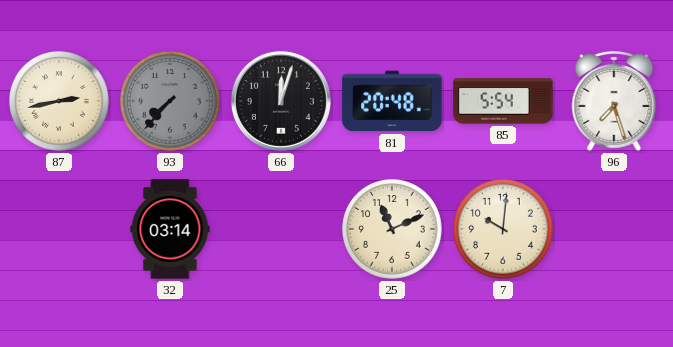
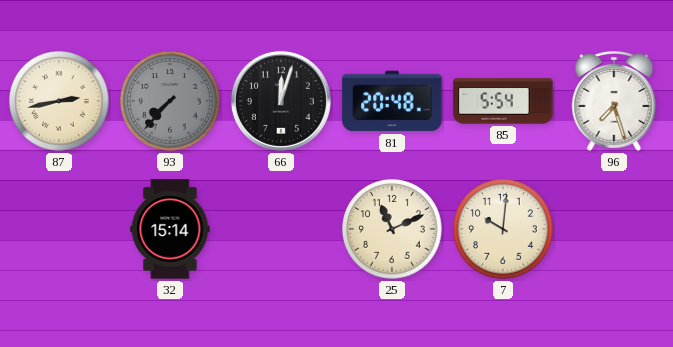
32: 03:14 -> 15:14
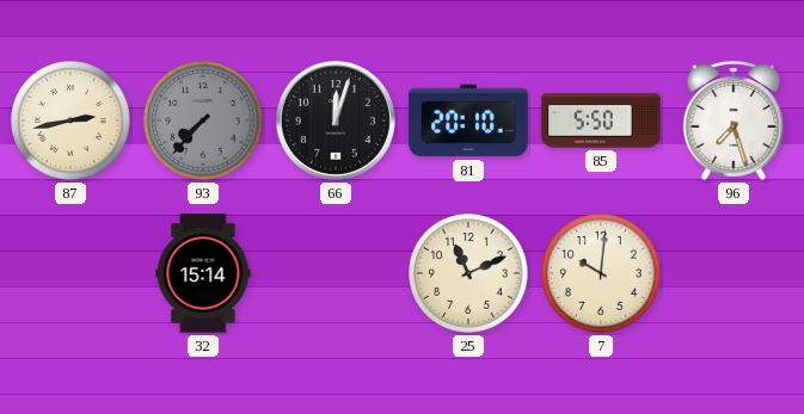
81: 20:48 -> 20:10
85: 5:54 -> 5:50
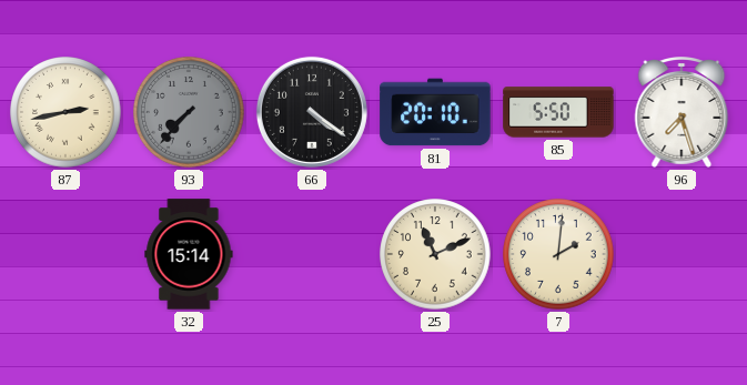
66: 12:03 -> 4:21
7: 10:01 -> 2:01
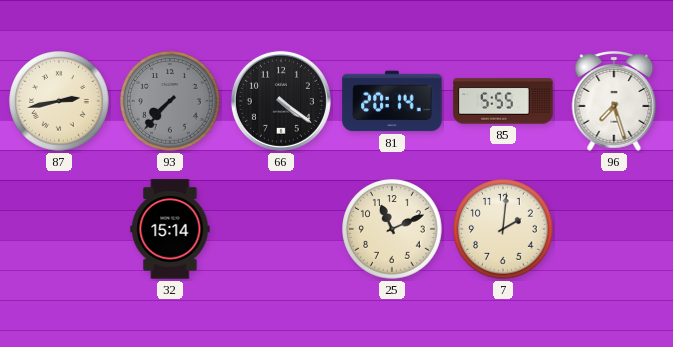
81: 20:10 -> 20:14
85: 5:50 -> 5:55
